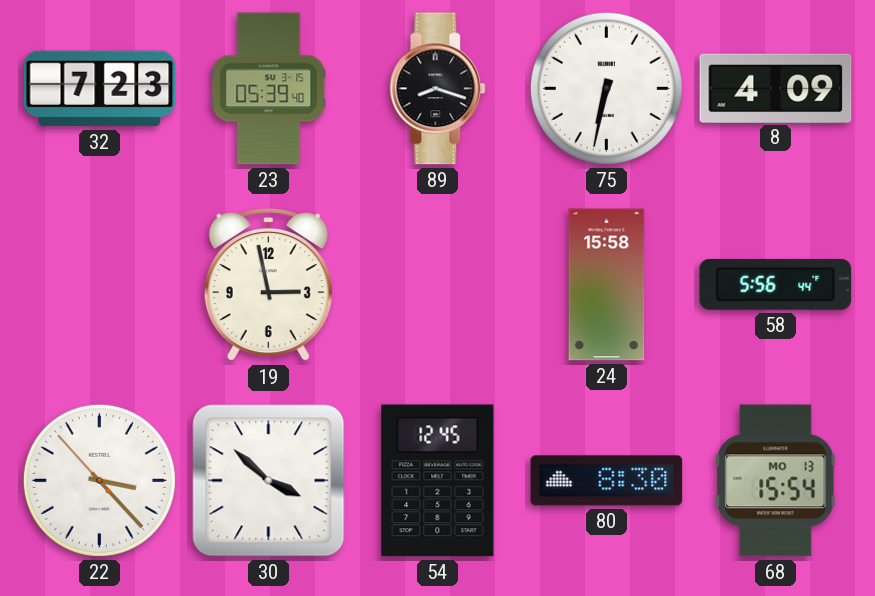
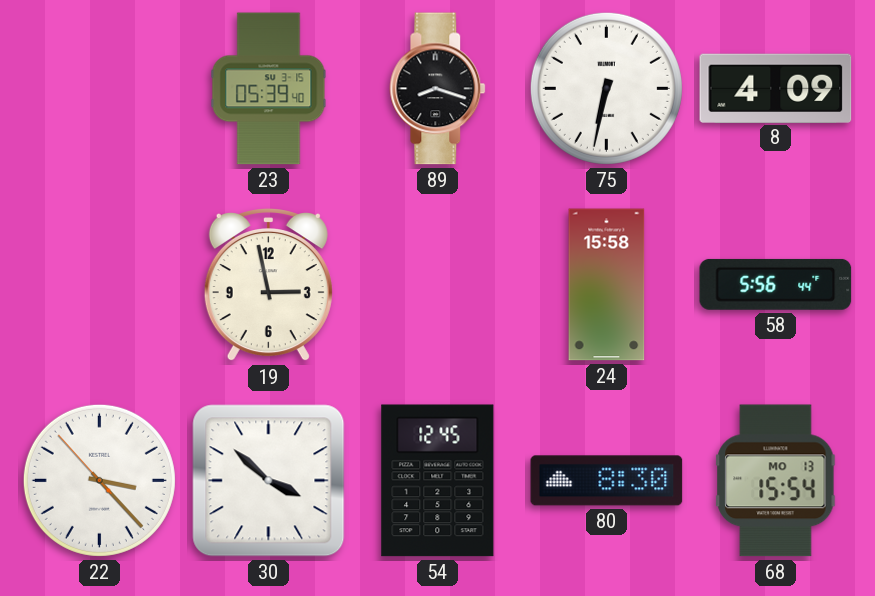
32: 7:23 -> none
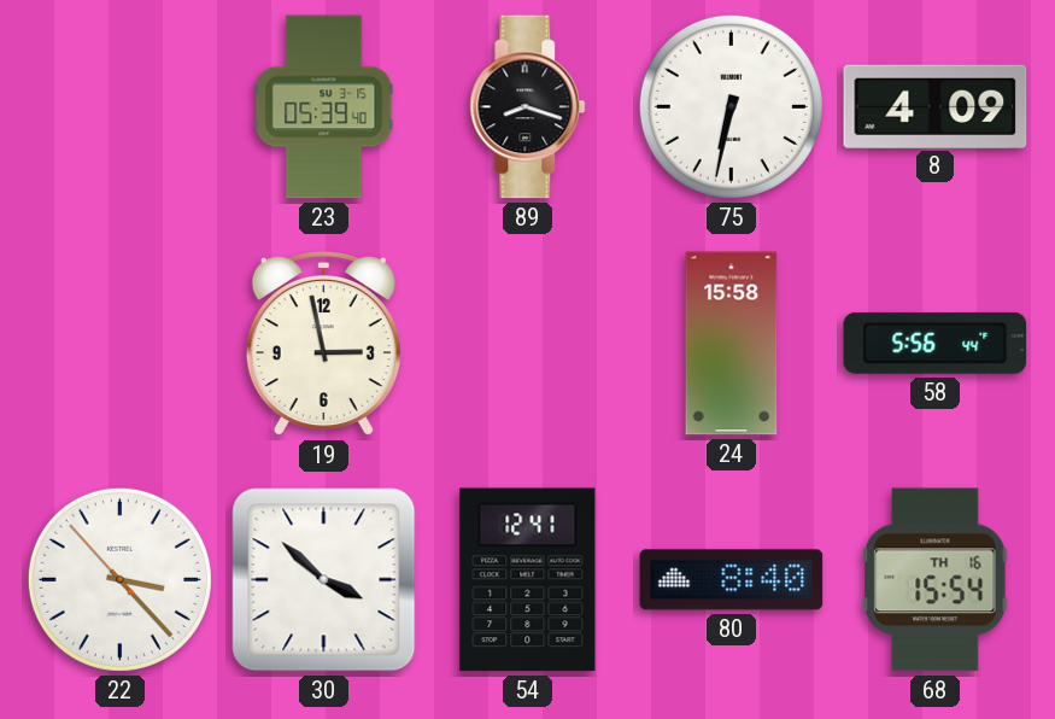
54: 12:45 -> 12:41
80: 8:30 -> 8:40
68 date: MO 13 -> TH 16
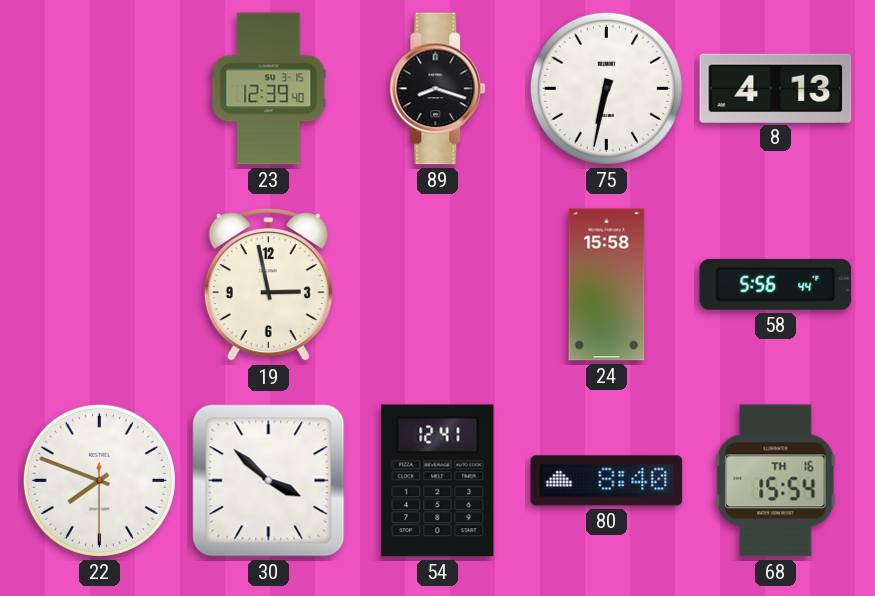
23: 05:39 -> 12:39
8: 4:09 -> 4:13
22: 3:22 -> 7:48
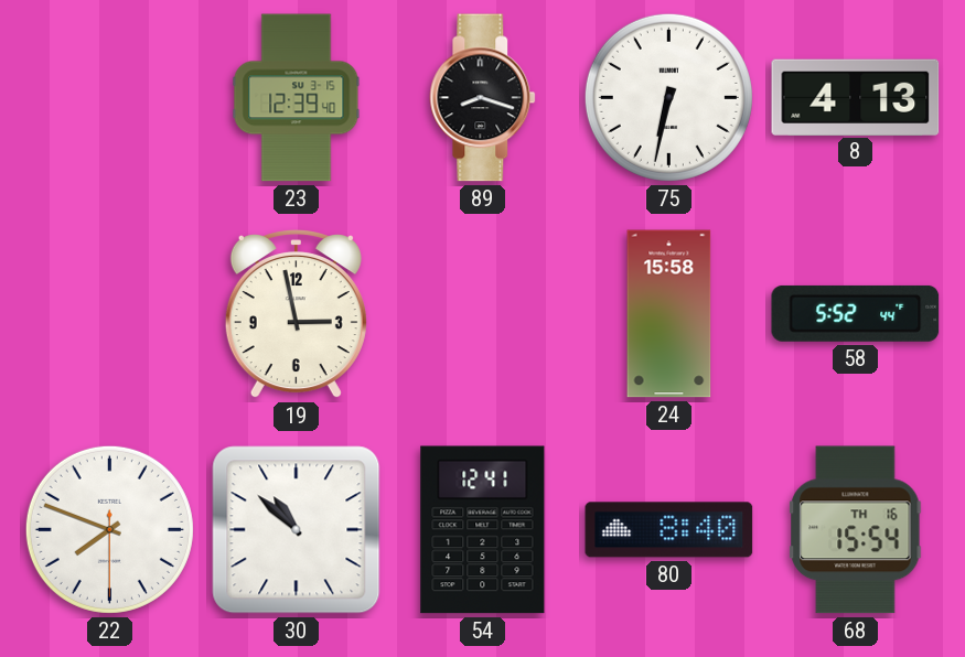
58: 5:56 -> 5:52
30: 3:52 -> 10:52
